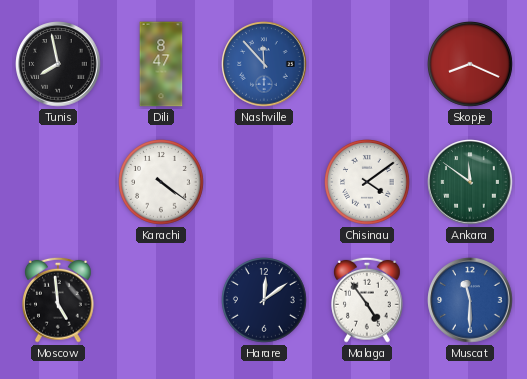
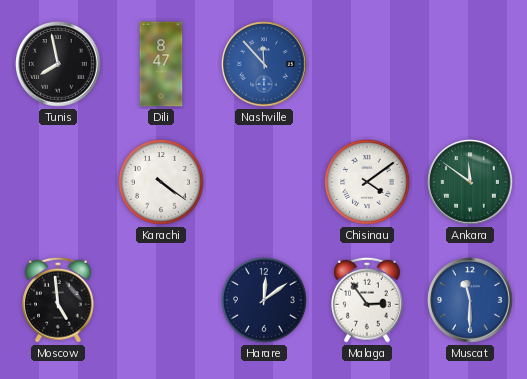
Skopje: 8:19 -> none
Malaga: 4:54 -> 2:54
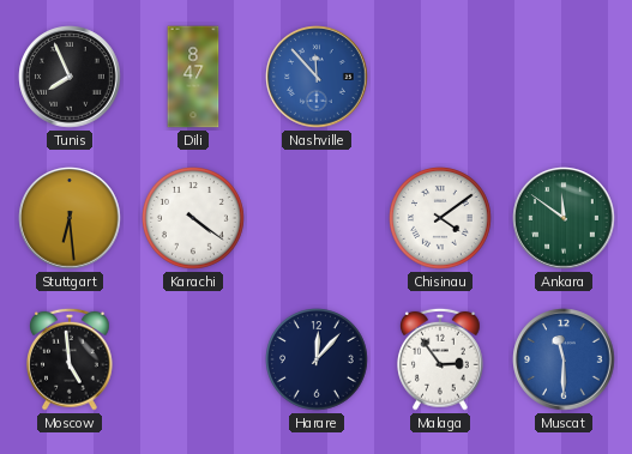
Tunis: 7:58 -> 7:56
Stuttgart: none -> 6:29
Harare: 12:09 -> 12:07
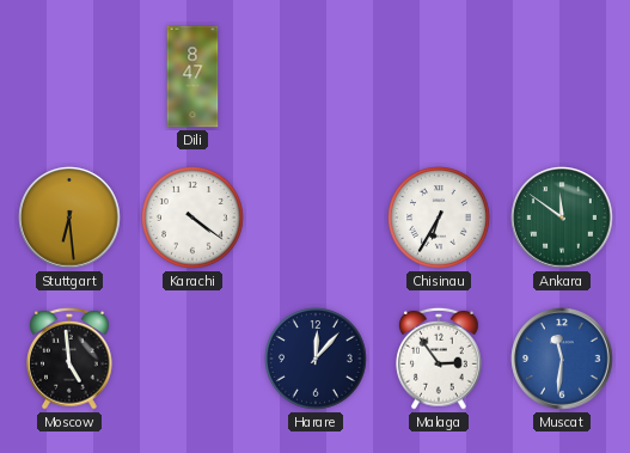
Tunis: 7:56 -> none
Nashville: 11:53 -> none
Chisinau: 4:09 -> 6:35
Muscat: 11:30 -> 11:31
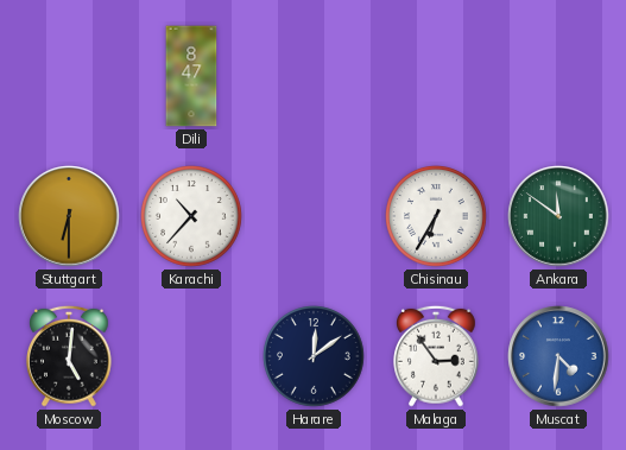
Stuttgart: 6:29 -> 6:30
Karachi: 4:21 -> 10:37
Moscow: 4:59 -> 5:01
Harare: 12:07 -> 12:09
Muscat: 11:31 -> 4:31
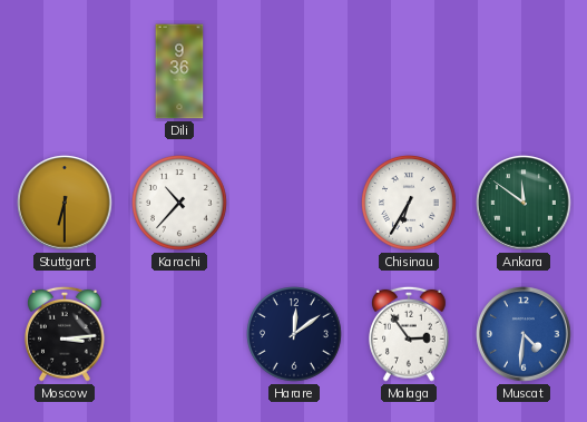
Dili: 8:47 -> 9:36
Moscow: 5:01 -> 3:14
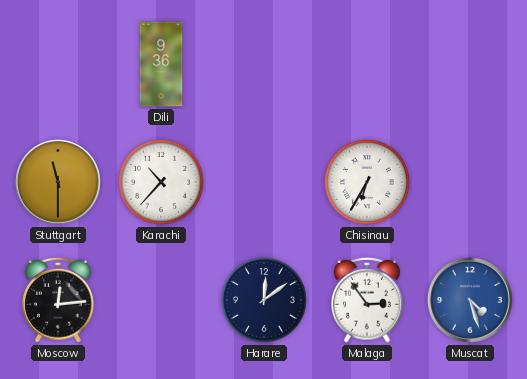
Stuttgart: 6:30 -> 11:30
Ankara: 11:51 -> none
Moscow: 3:14 -> 12:14
Muscat: 4:31 -> 4:27
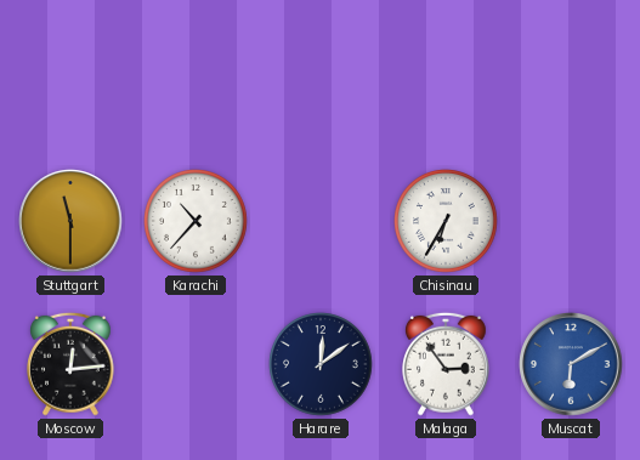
Dili: 9:36 -> none
Muscat: 4:27 -> 6:10
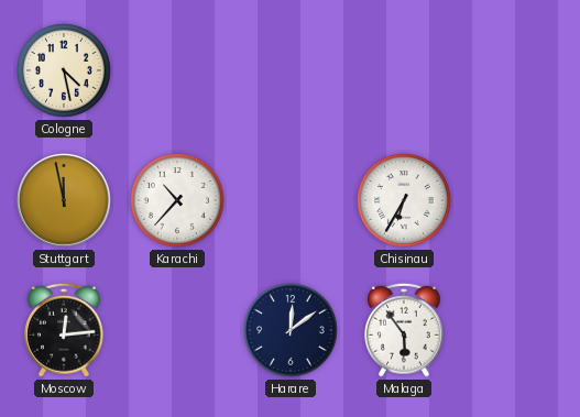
Cologne: none -> 4:28
Stuttgart: 11:30 -> 11:58
Malaga: 2:54 -> 5:54
Muscat: 6:10 -> none
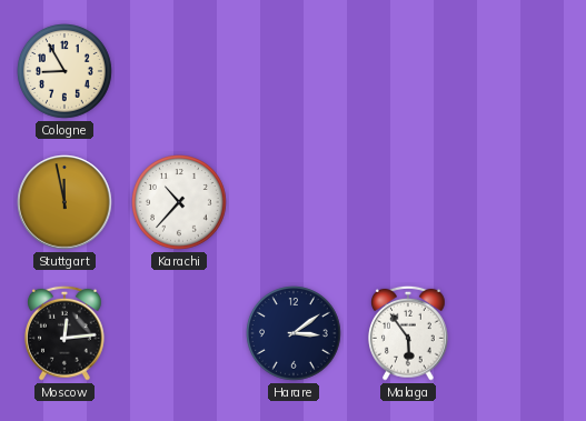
Cologne: 4:28 -> 8:55
Chisinau: 6:35 -> none
Harare: 12:09 -> 3:09
